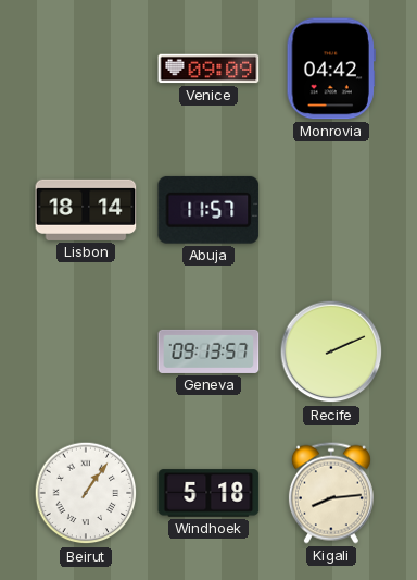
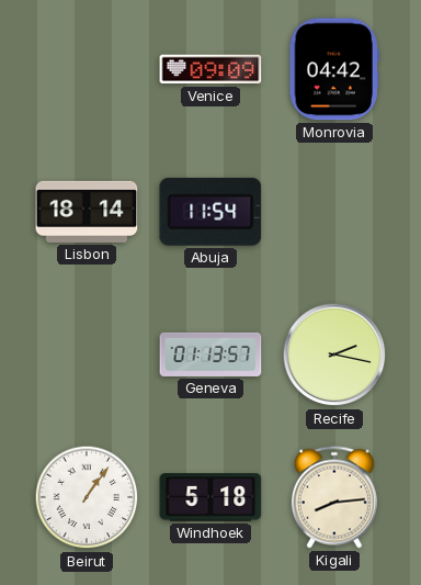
Abuja: 11:57 -> 11:54
Geneva: 09:13 -> 01:13
Recife: 2:11 -> 2:17
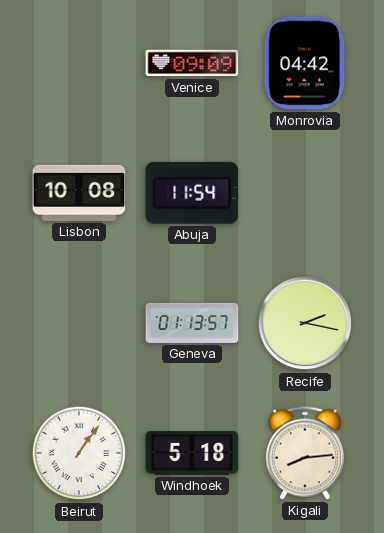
Lisbon: 18:14 -> 10:08
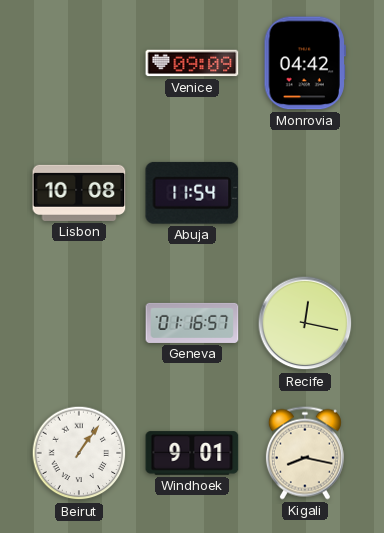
Geneva: 01:13 -> 01:16
Recife: 2:17 -> 12:17
Windhoek: 5:18 -> 9:01
Kigali: 8:14 -> 8:17
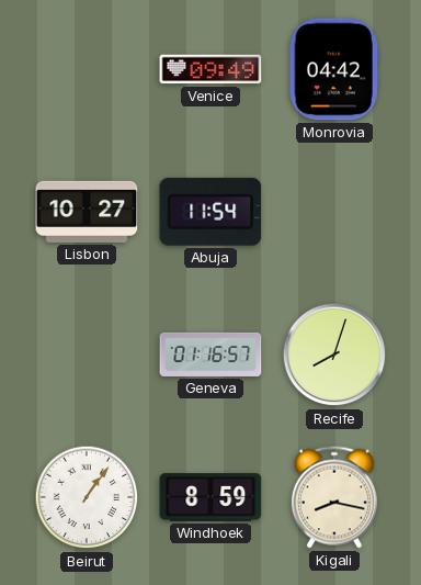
Venice: 09:09 -> 09:49
Lisbon: 10:08 -> 10:27
Recife: 12:17 -> 8:03
Windhoek: 9:01 -> 8:59
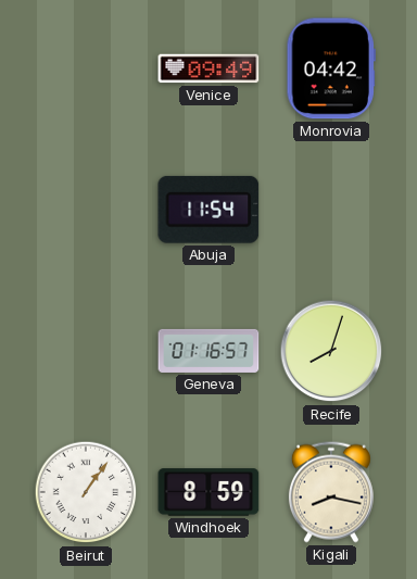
Lisbon: 10:27 -> none
